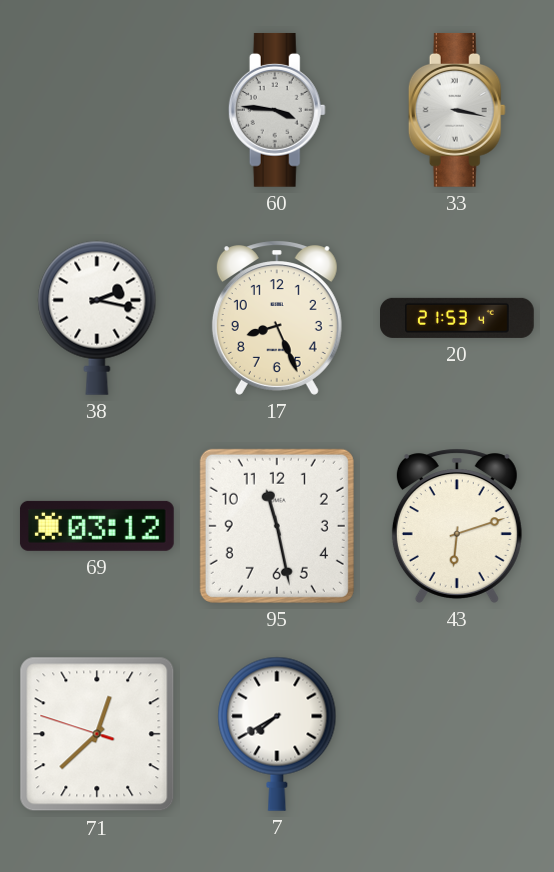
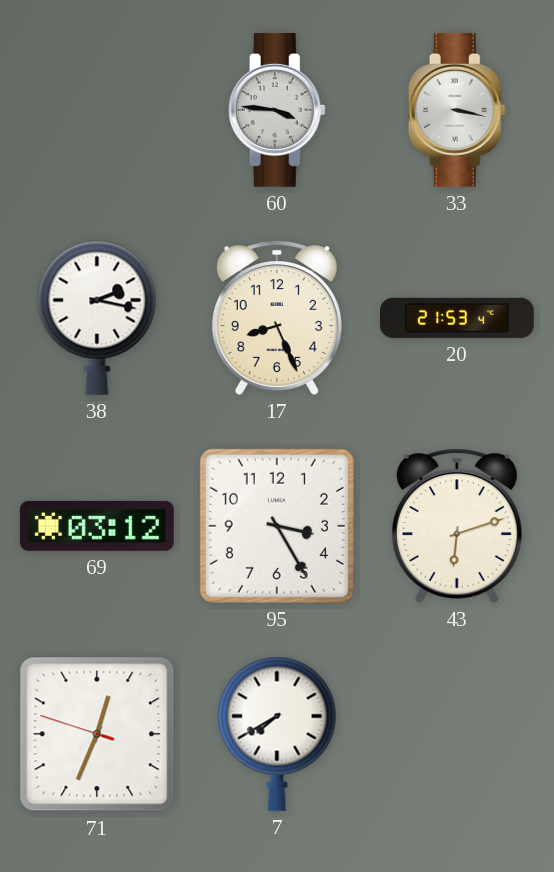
95: 11:28 -> 3:25
71: 12:37 -> 12:33
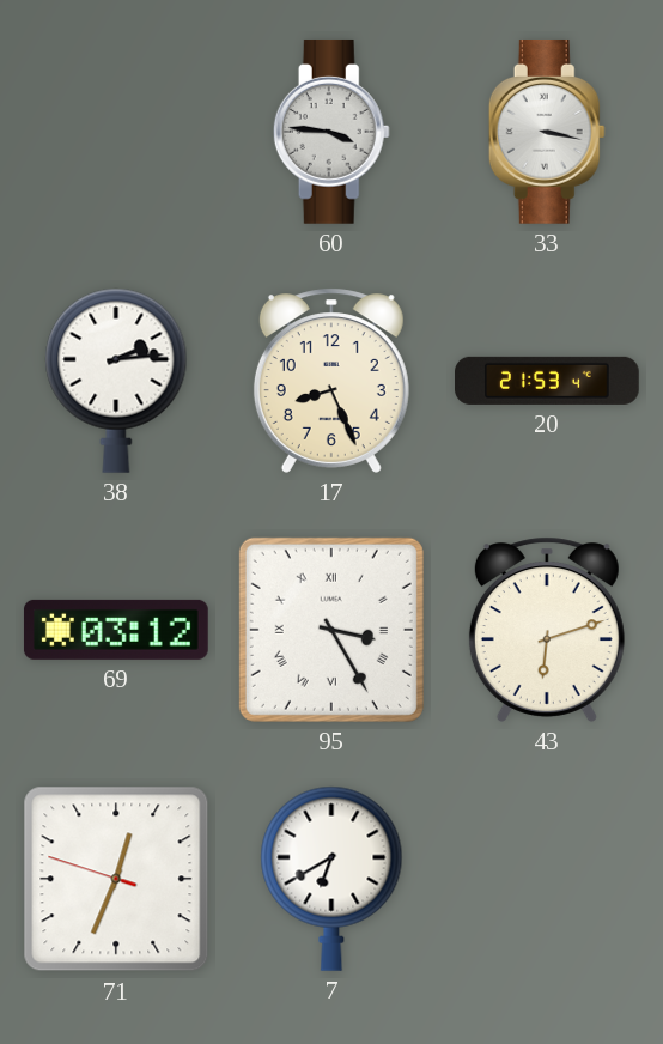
38: 2:17 -> 2:14
95 numerals: Arabic -> Roman
7: 7:40 -> 6:40
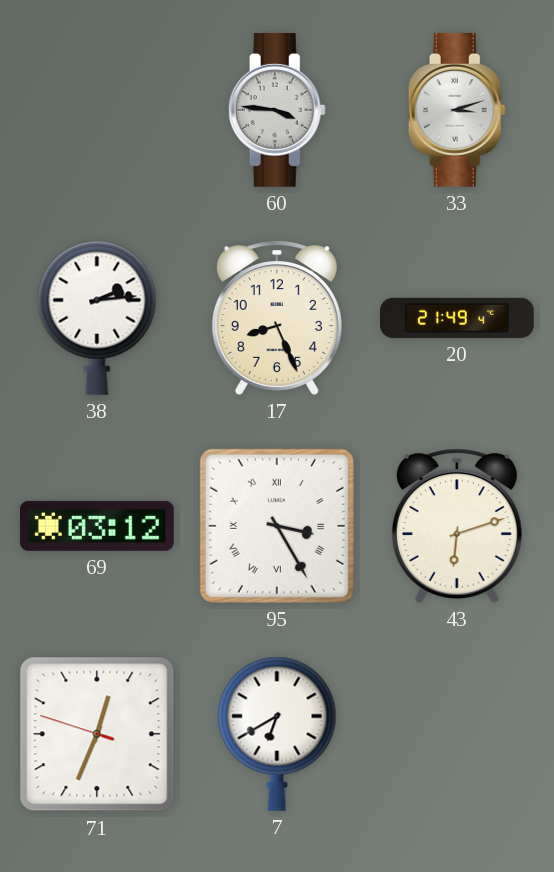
33: 3:17 -> 3:12
20: 21:53 -> 21:49
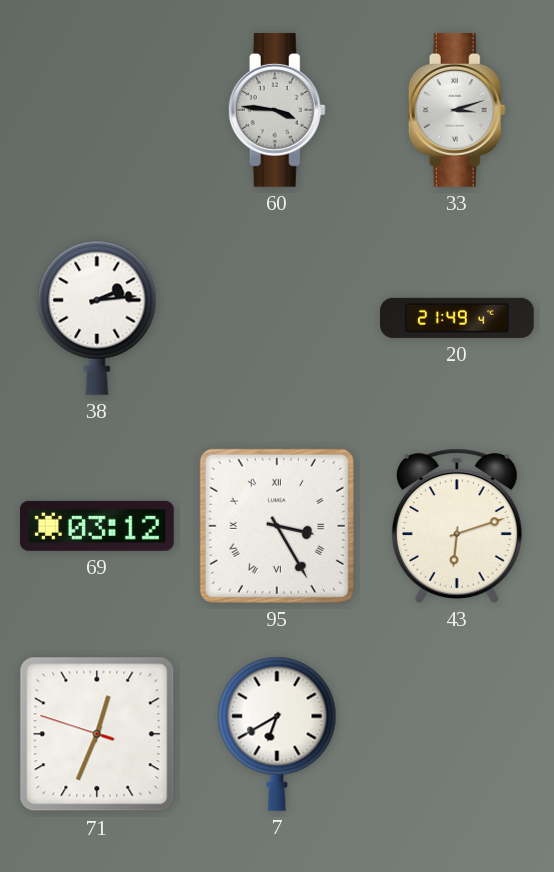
17: 8:26 -> none
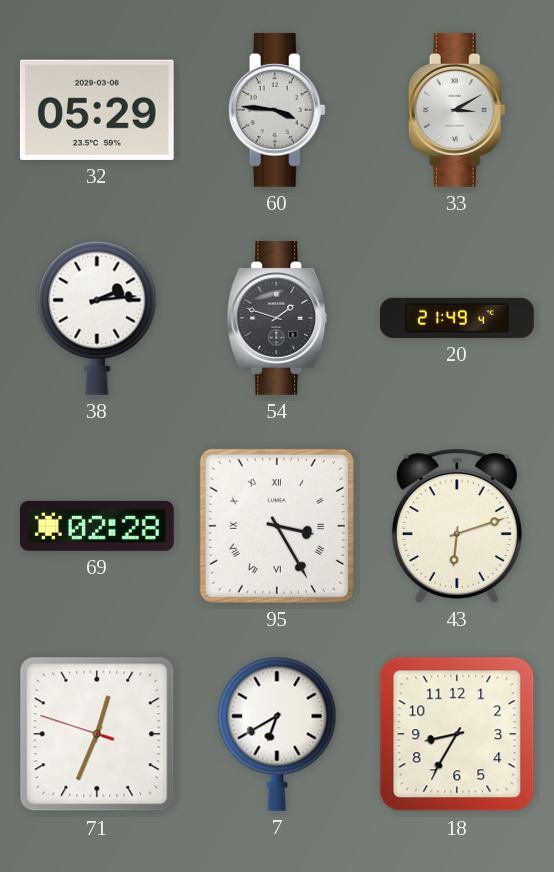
32: none -> 05:29
33: 3:12 -> 3:10
54: none -> 1:48
69: 03:12 -> 02:28
18: none -> 8:35
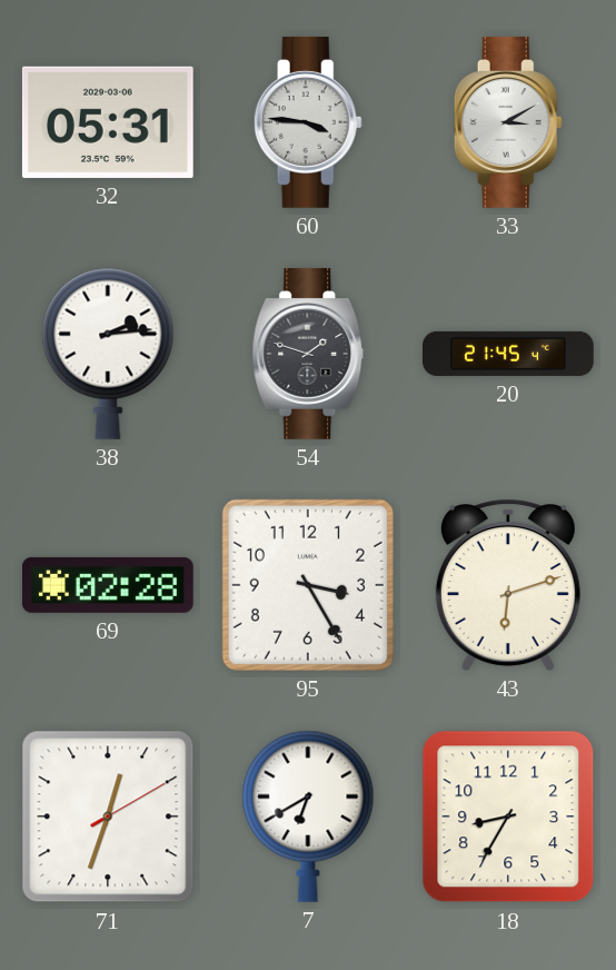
32: 05:29 -> 05:31
20: 21:49 -> 21:45
95 numerals: Roman -> Arabic
71: 12:33:48 -> 12:33:10
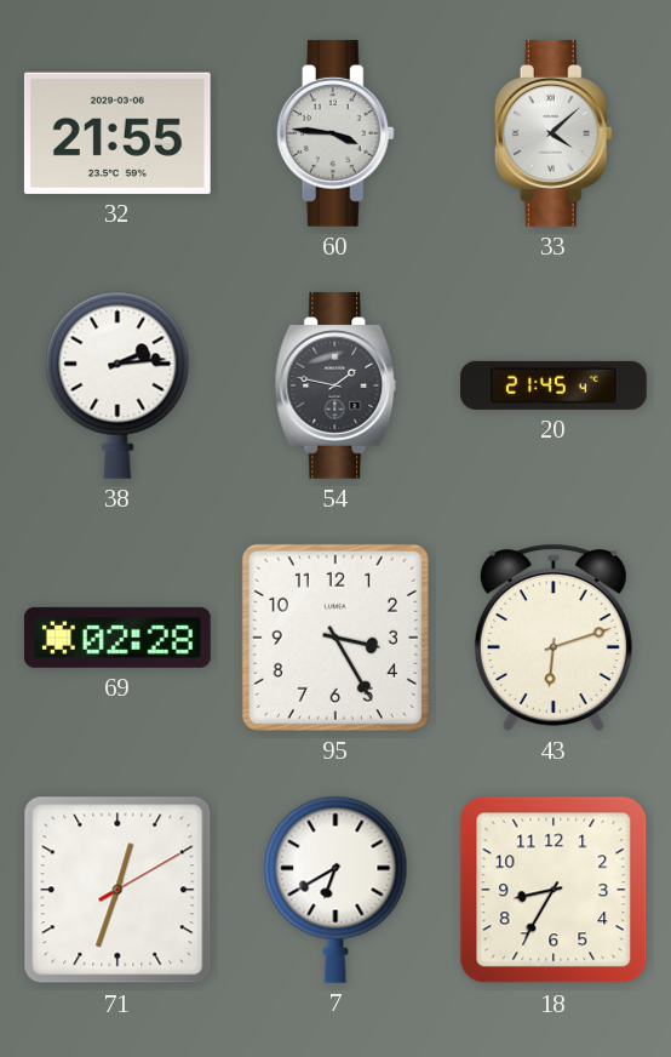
32: 05:31 -> 21:55
33: 3:10 -> 4:08
54: 1:48 -> 1:47
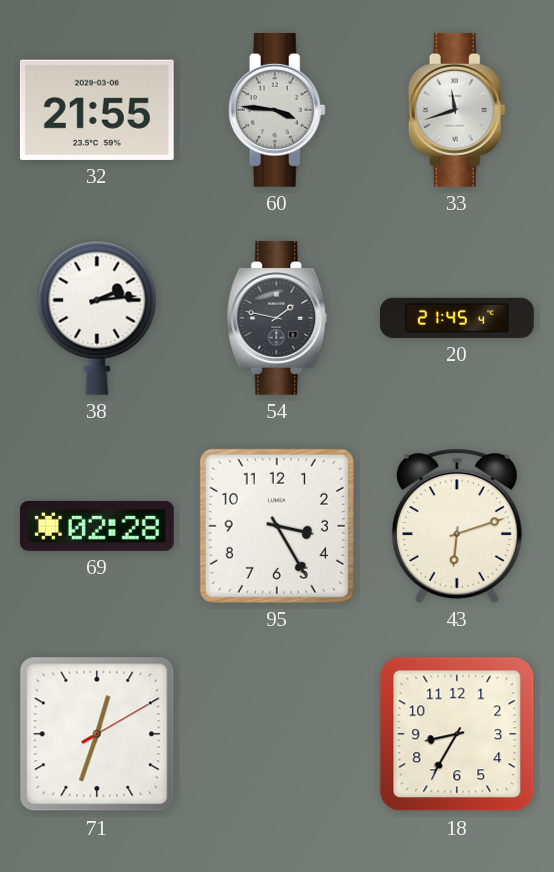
33: 4:08 -> 11:42
7: 6:40 -> none
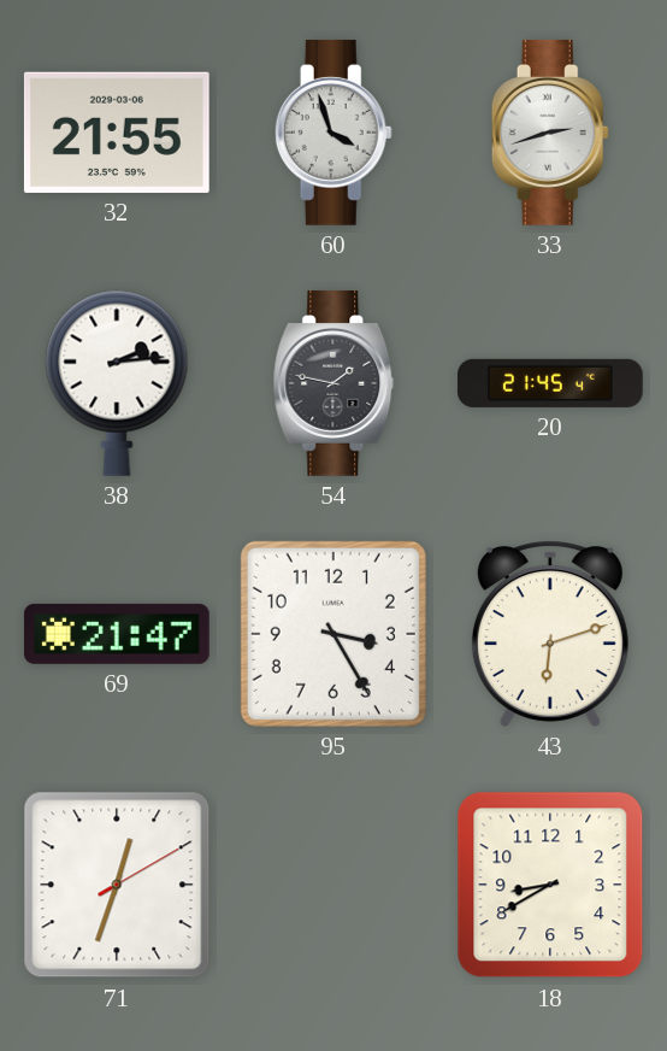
60: 3:46 -> 3:57
33: 11:42 -> 2:42
69: 02:28 -> 21:47
18: 8:35 -> 8:40
